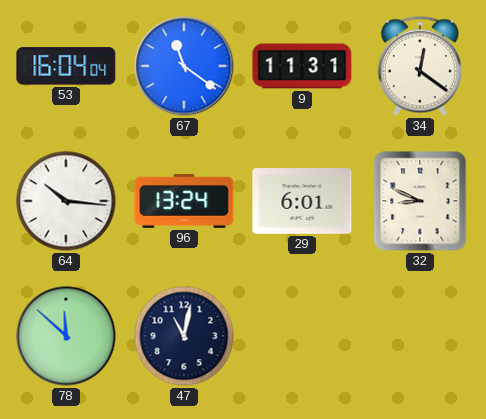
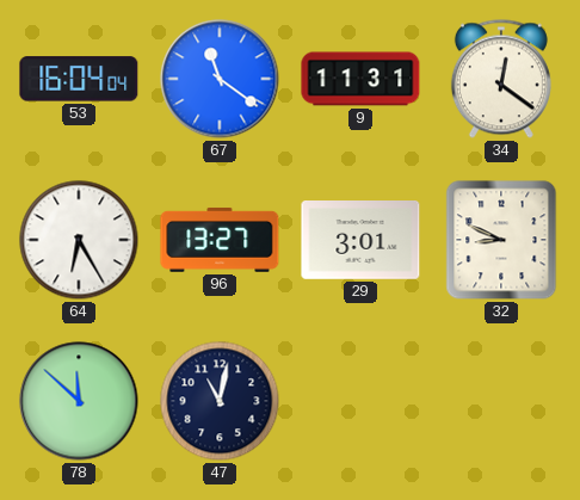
64: 10:16 -> 6:25
96: 13:24 -> 13:27
29: 6:01 -> 3:01
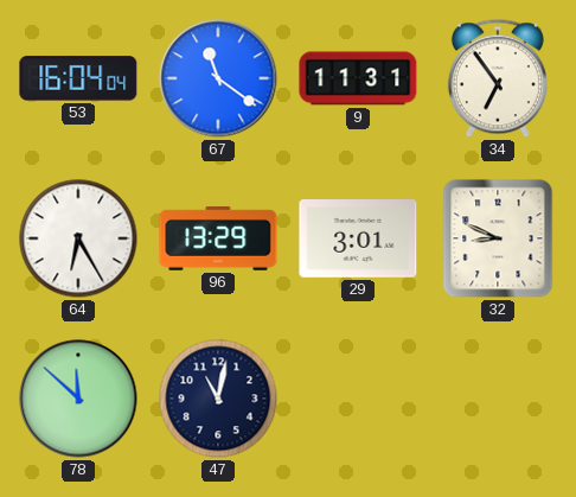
34: 12:21 -> 6:54
96: 13:27 -> 13:29
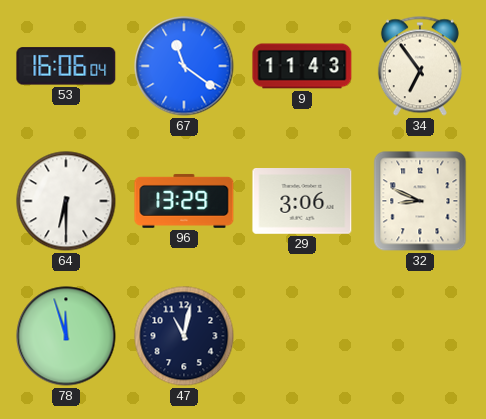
53: 16:04 -> 16:06
9: 11:31 -> 11:43
64: 6:25 -> 6:30
29: 3:01 -> 3:06
78: 11:52 -> 11:57
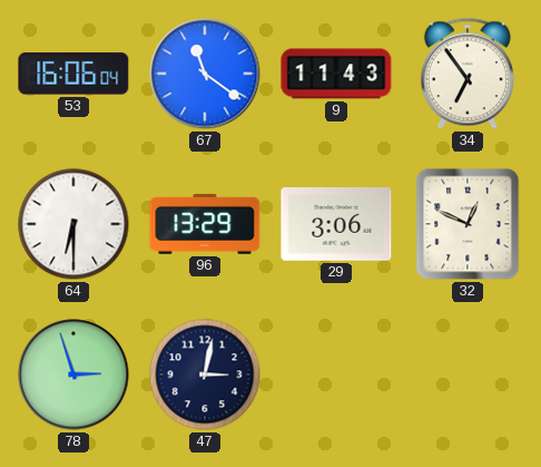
32: 8:49 -> 12:49
78: 11:57 -> 2:57
47: 11:02 -> 3:02
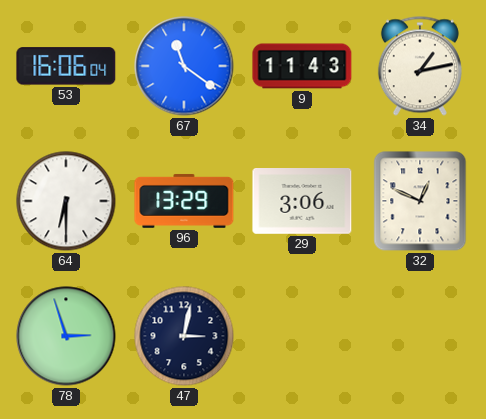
34: 6:54 -> 1:13
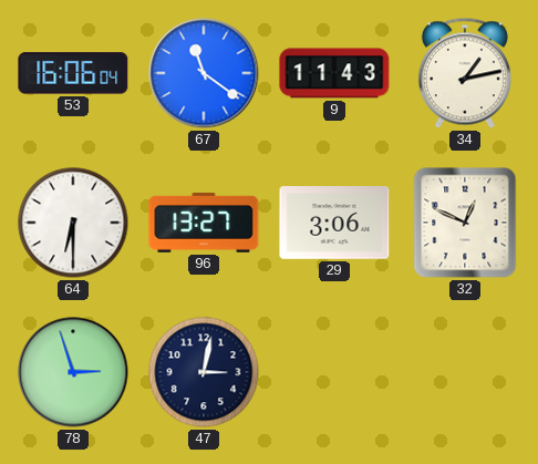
96: 13:29 -> 13:27
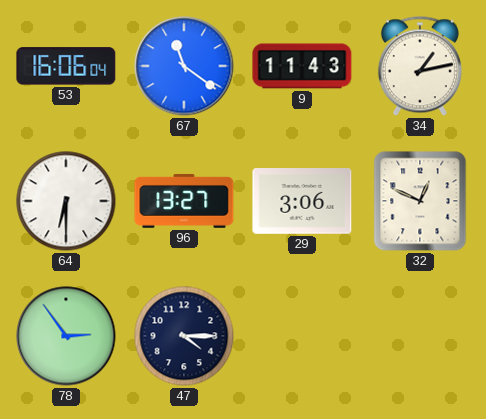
78: 2:57 -> 2:54
47: 3:02 -> 4:15
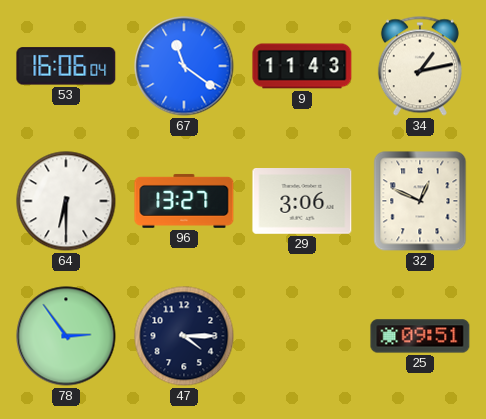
25: none -> 09:51
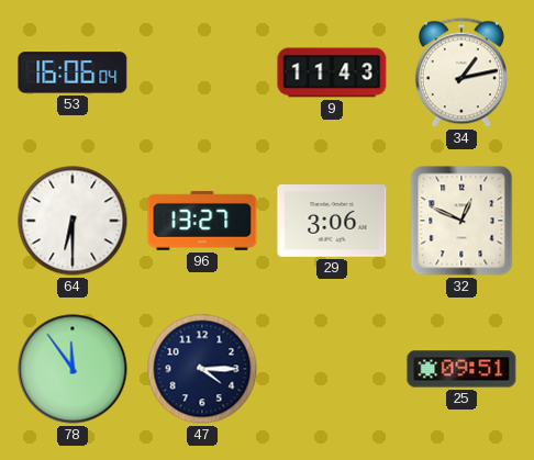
67: 11:21 -> none
78: 2:54 -> 11:54
